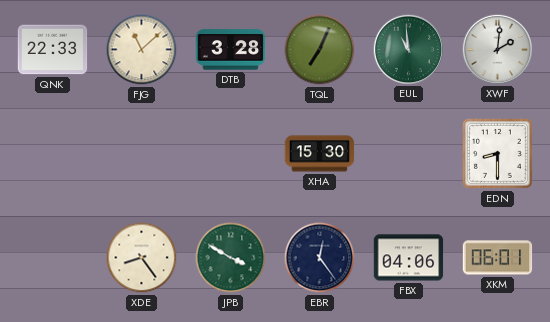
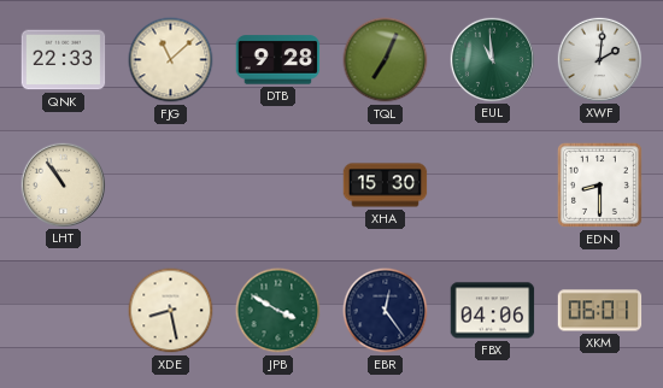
DTB: 3:28 -> 9:28
LHT: none -> 10:54
XDE: 8:24 -> 8:28
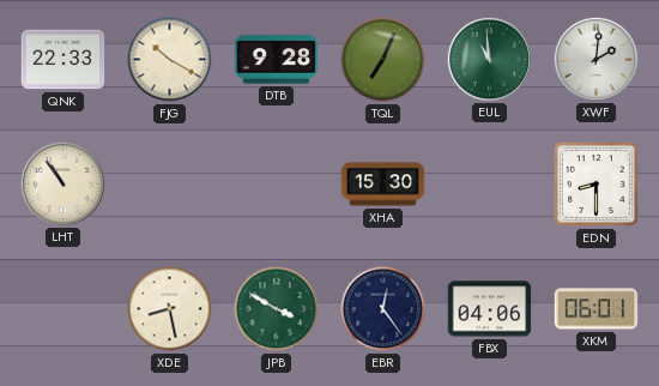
FJG: 11:08 -> 10:20
